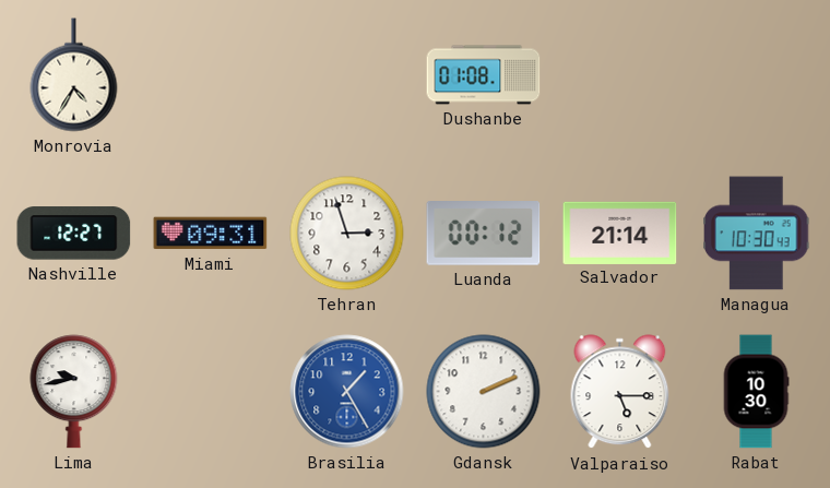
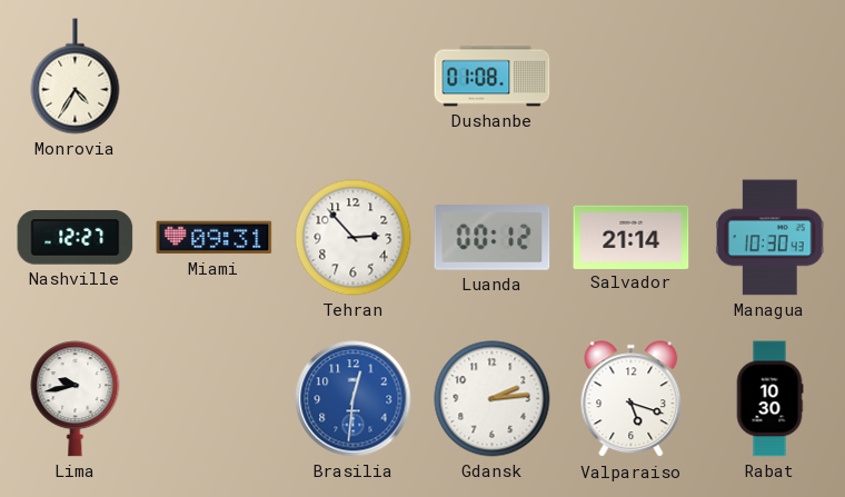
Tehran: 2:57 -> 2:53
Brasilia: 1:25 -> 12:31
Gdansk: 2:11 -> 2:14
Valparaiso: 5:15 -> 5:18
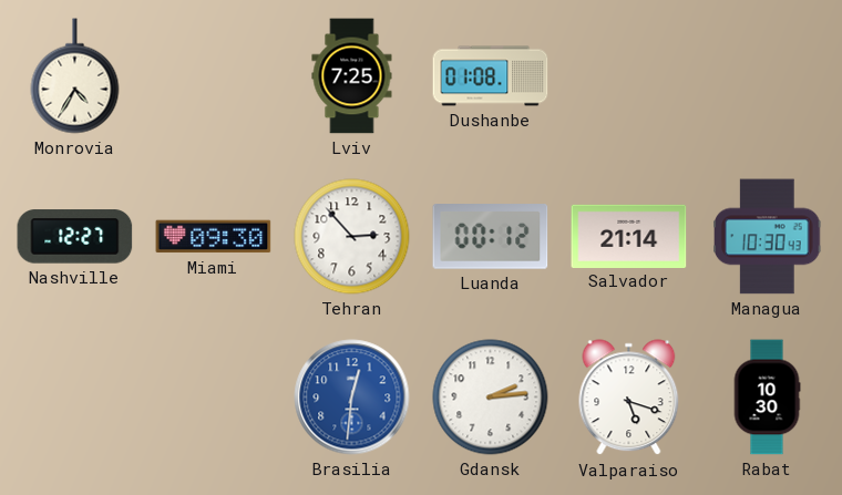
Lviv: none -> 7:25
Miami: 09:31 -> 09:30
Lima: 9:43 -> none
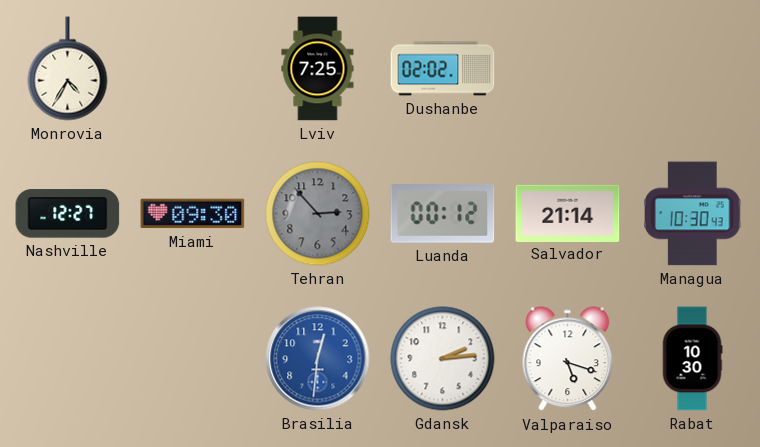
Dushanbe: 01:08 -> 02:02
Tehran dial: white -> grey
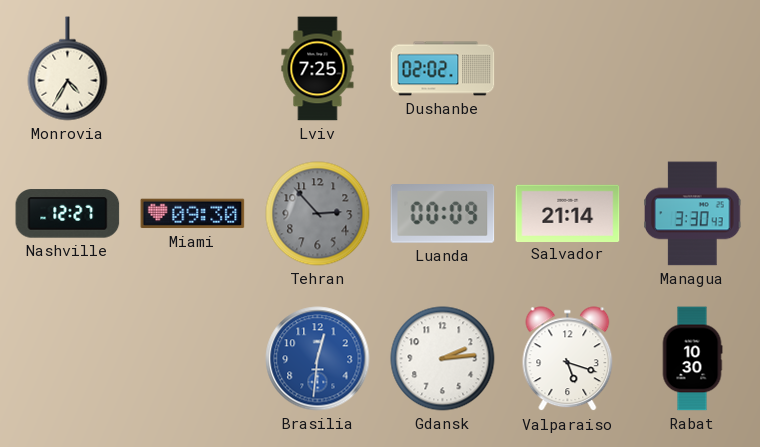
Luanda: 00:12 -> 00:09
Managua: 10:30 -> 3:30
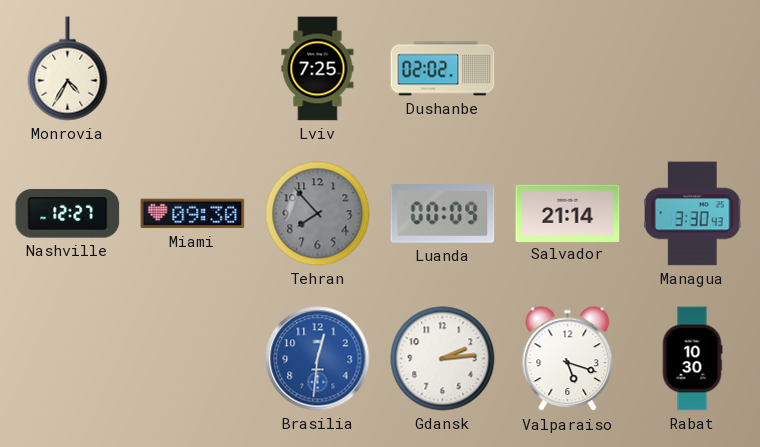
Tehran: 2:53 -> 7:53
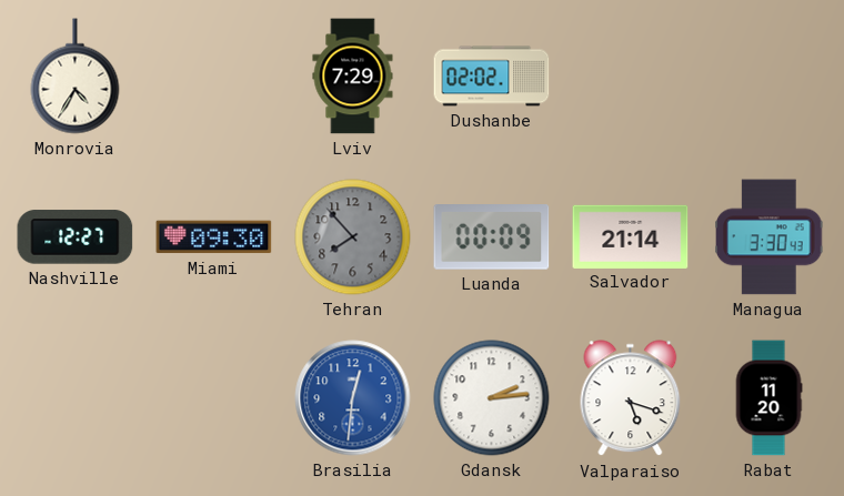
Lviv: 7:25 -> 7:29
Rabat: 10:30 -> 11:20
